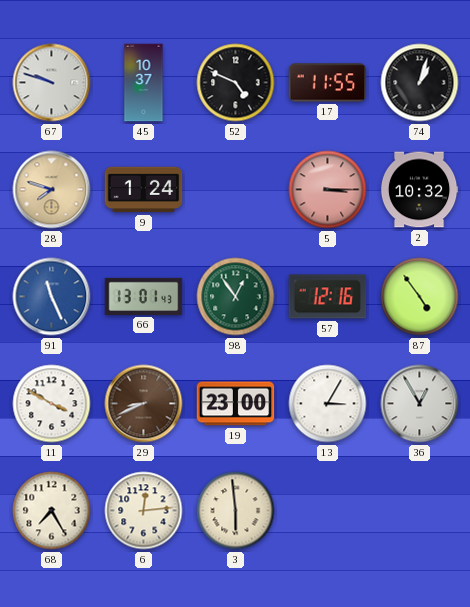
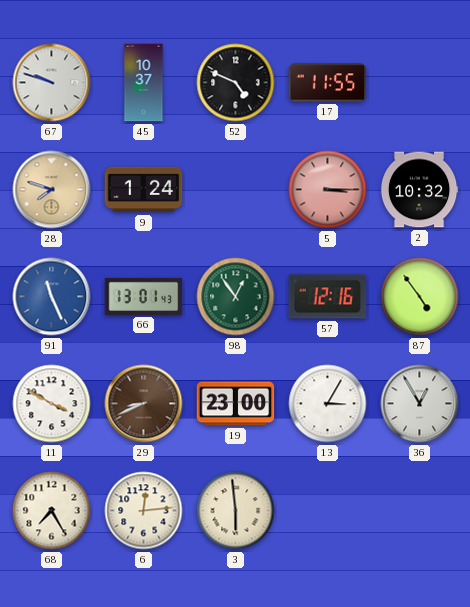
74: 1:03 -> none
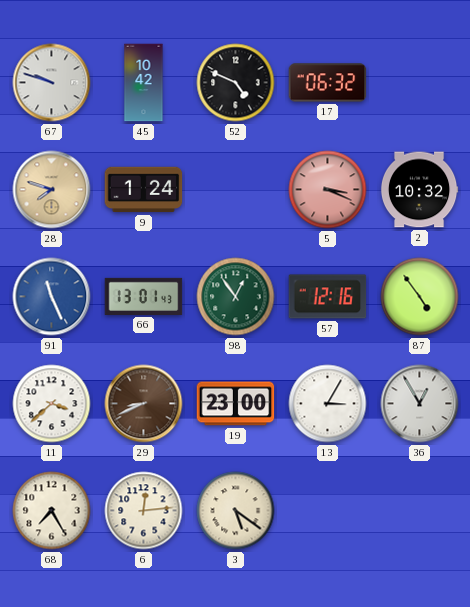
45: 10:37 -> 10:42
17: 11:55 -> 06:32
5: 3:15 -> 3:19
11: 3:50 -> 3:38
3: 5:59 -> 5:21
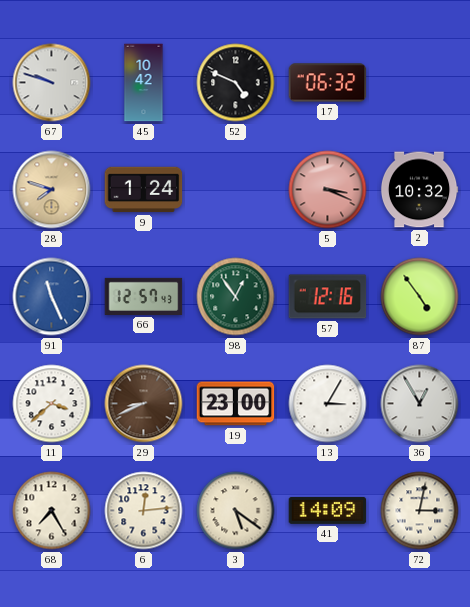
66: 13:01 -> 12:57
41: none -> 14:09
72: none -> 3:02
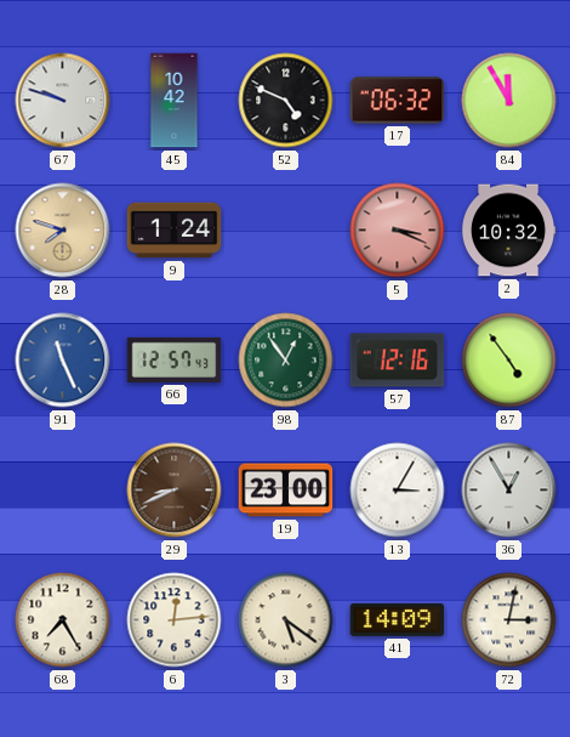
84: none -> 11:55
11: 3:38 -> none
